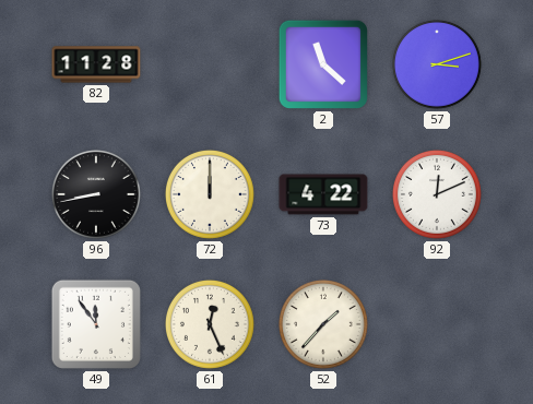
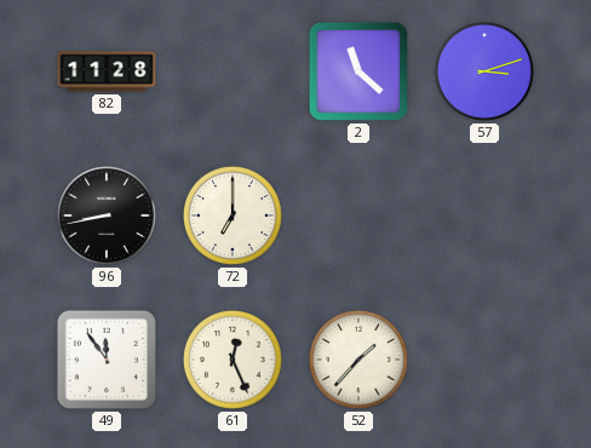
72: 12:00 -> 7:00
73: 4:22 -> none
92: 12:11 -> none
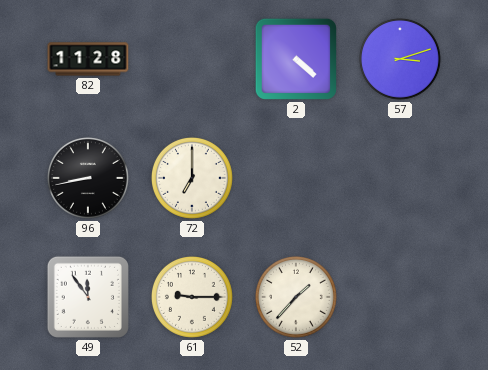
2: 11:22 -> 4:22
61: 12:26 -> 9:15
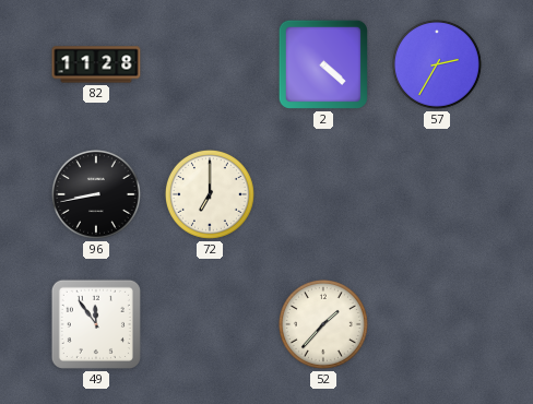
57: 3:12 -> 2:35
61: 9:15 -> none
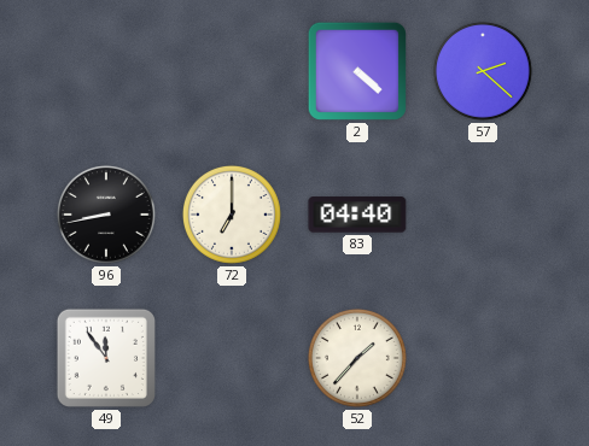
82: 11:28 -> none
57: 2:35 -> 2:22
83: none -> 04:40
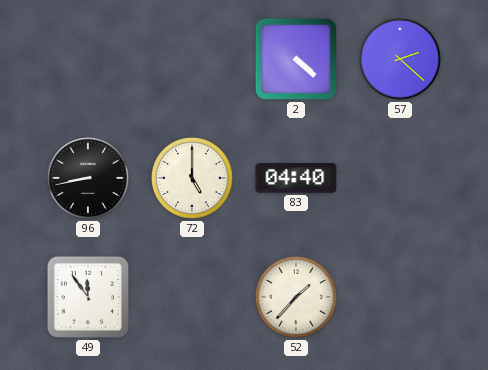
72: 7:00 -> 5:00
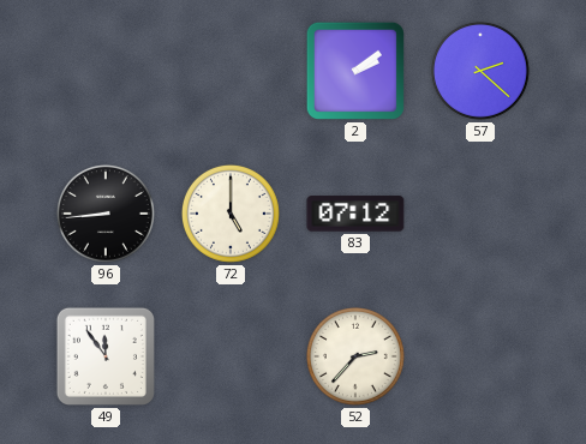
2: 4:22 -> 2:09
96: 8:43 -> 8:44
83: 04:40 -> 07:12
52: 1:37 -> 2:37
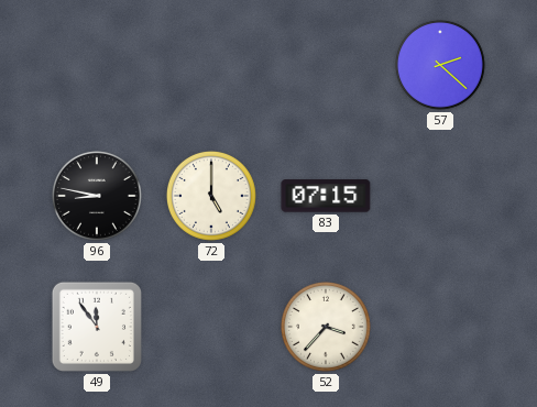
2: 2:09 -> none
96: 8:44 -> 8:47
83: 07:12 -> 07:15
52: 2:37 -> 3:37
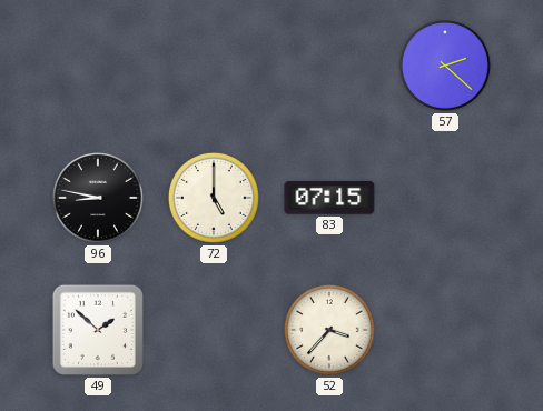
49: 11:54 -> 1:52
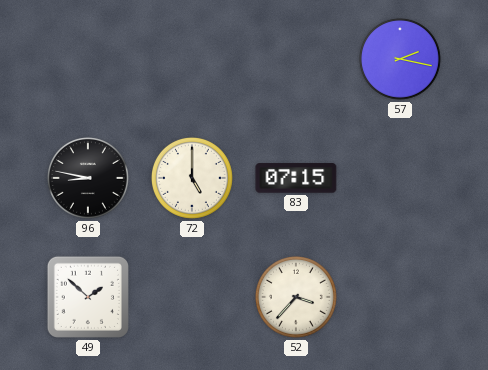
57: 2:22 -> 2:17
